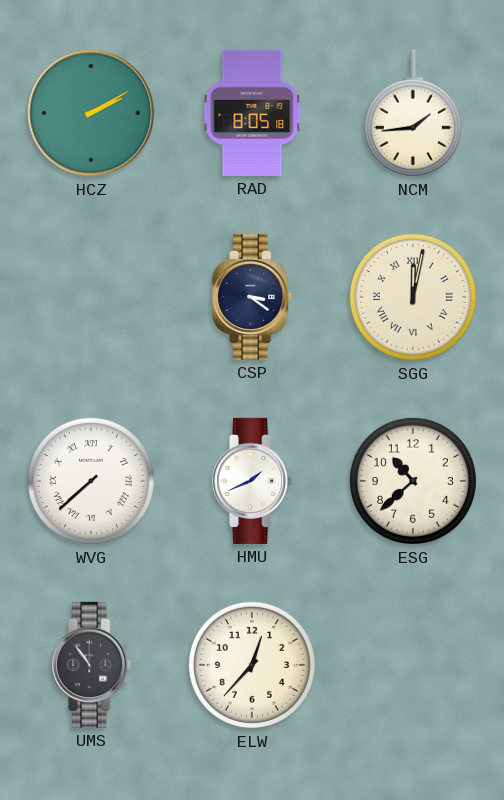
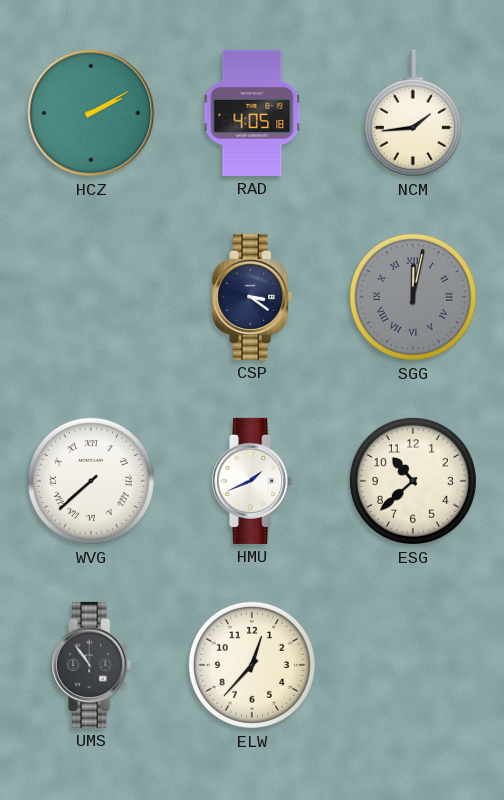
RAD: 8:05 -> 4:05
SGG dial: cream -> grey
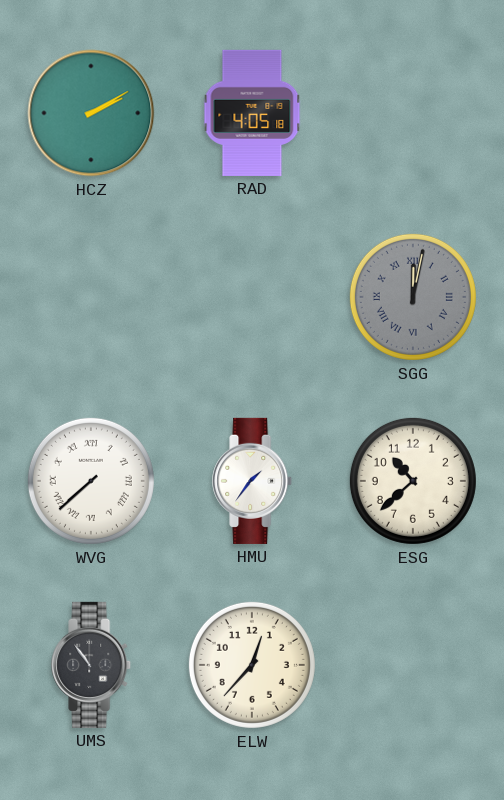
NCM: 1:44 -> none
CSP: 3:21 -> none
HMU: 1:41 -> 1:36
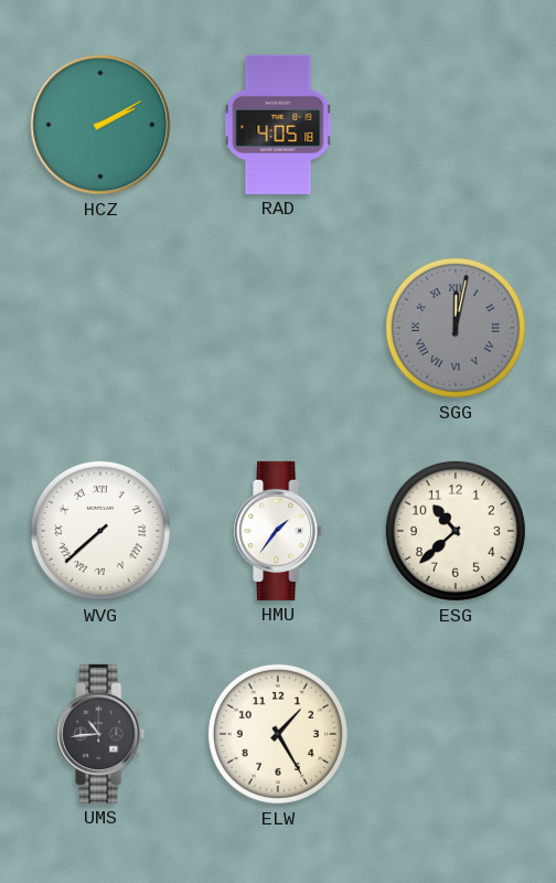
UMS: 10:54 -> 10:44
ELW: 12:37 -> 1:25
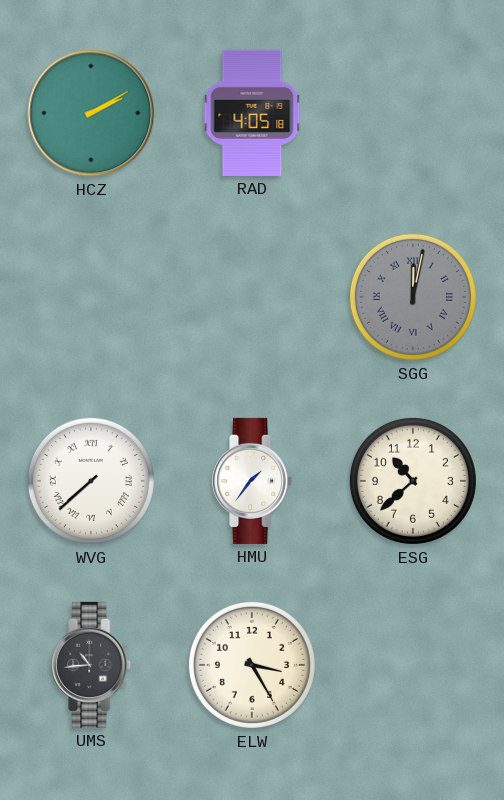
ELW: 1:25 -> 3:25
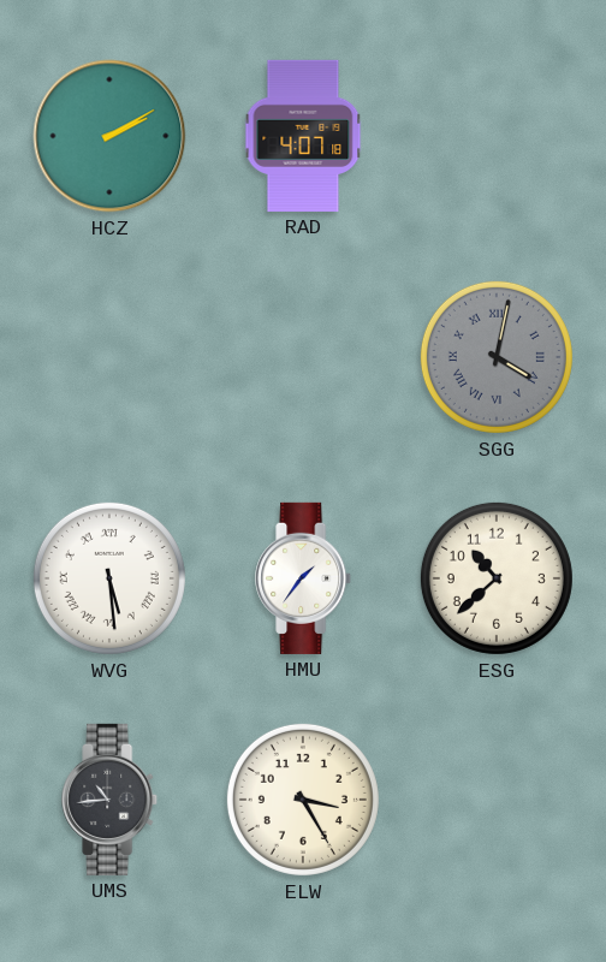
RAD: 4:05 -> 4:07
SGG: 12:02 -> 4:02
WVG: 7:38 -> 5:29
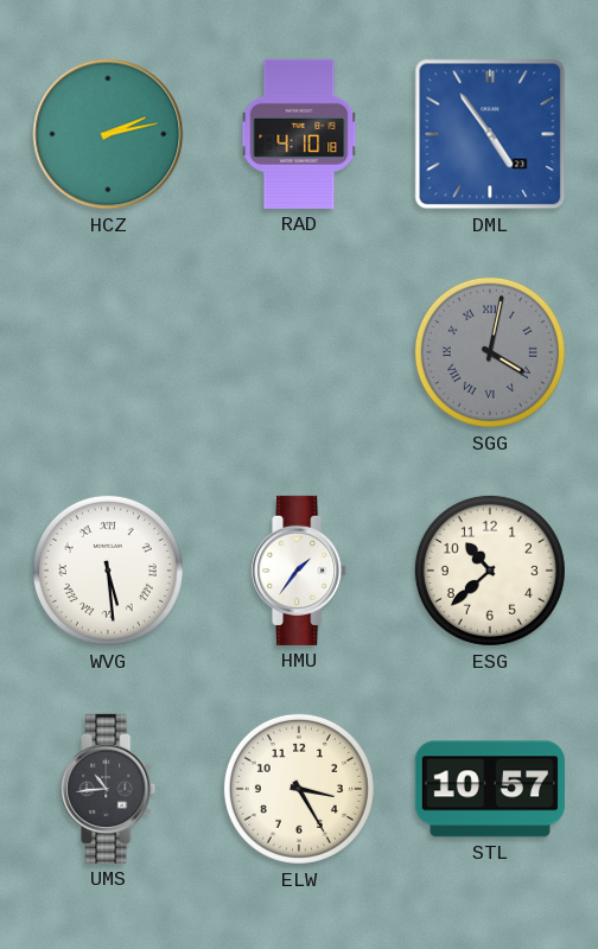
HCZ: 2:10 -> 2:13
RAD: 4:07 -> 4:10
DML: none -> 4:54
STL: none -> 10:57
